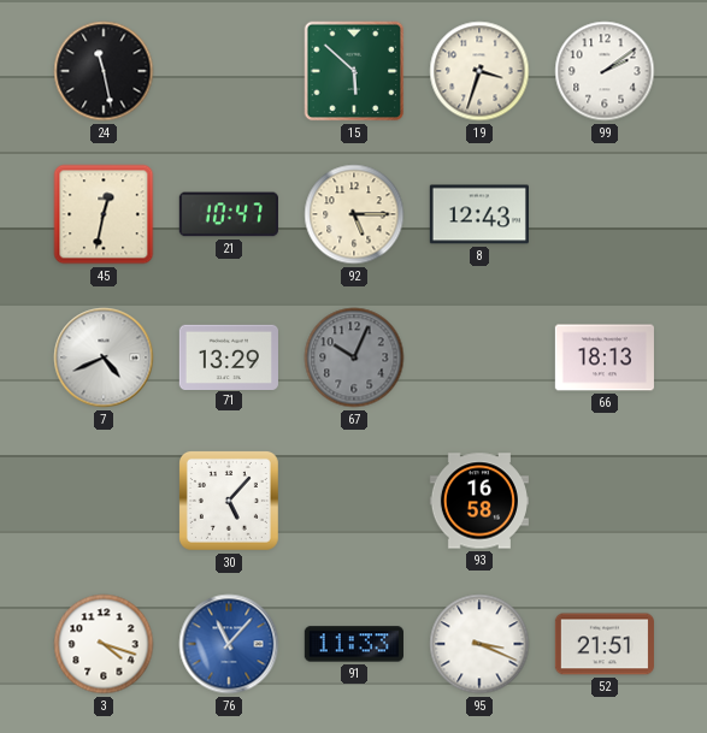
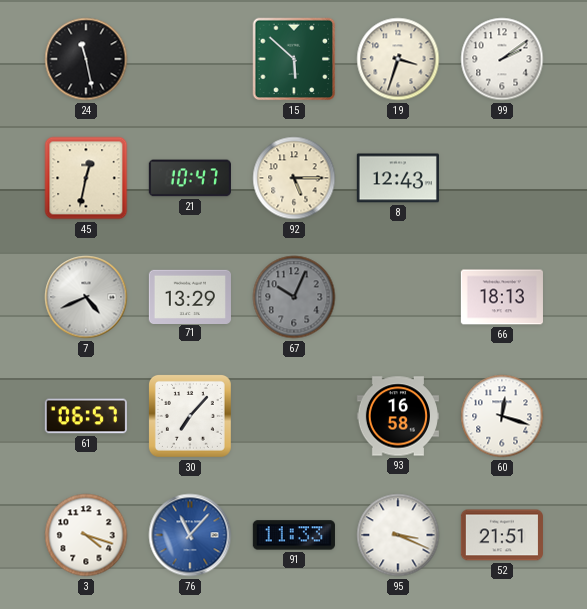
61: none -> 06:57
30: 5:07 -> 7:07
60: none -> 12:18
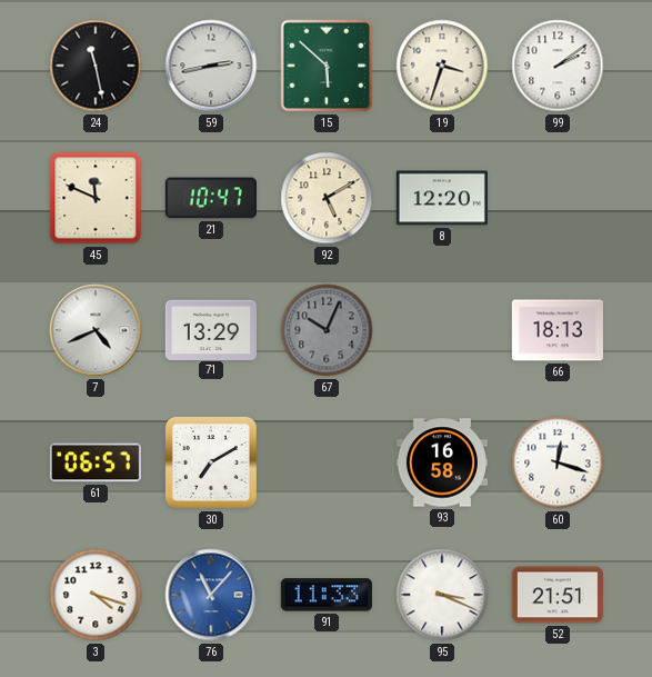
59: none -> 2:43
45: 12:32 -> 11:49
92: 5:15 -> 5:10
8: 12:43 -> 12:20
30: 7:07 -> 7:10
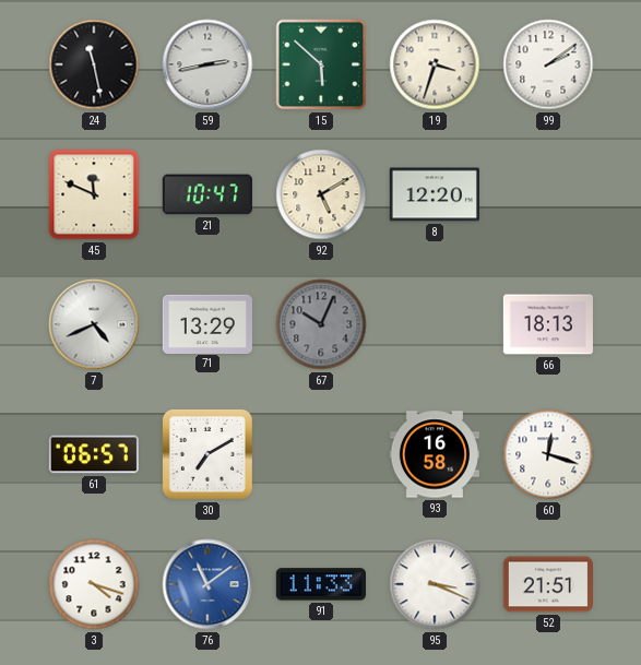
76: 11:07 -> 11:09
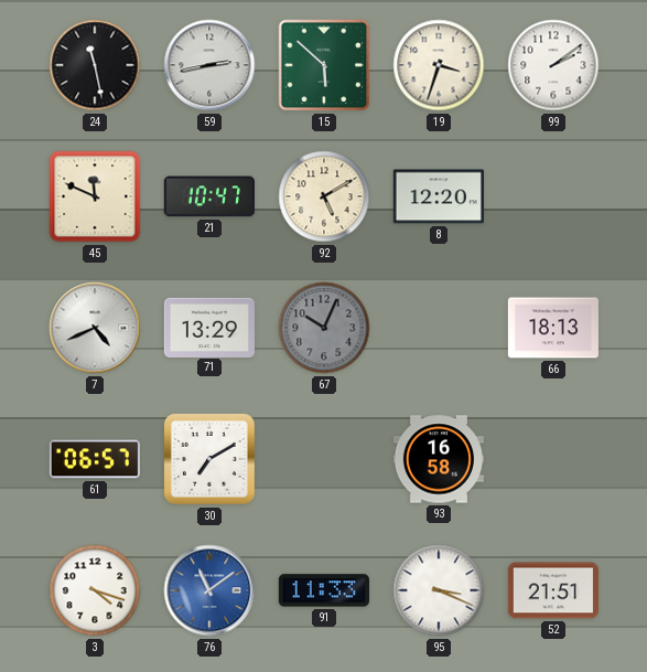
60: 12:18 -> none
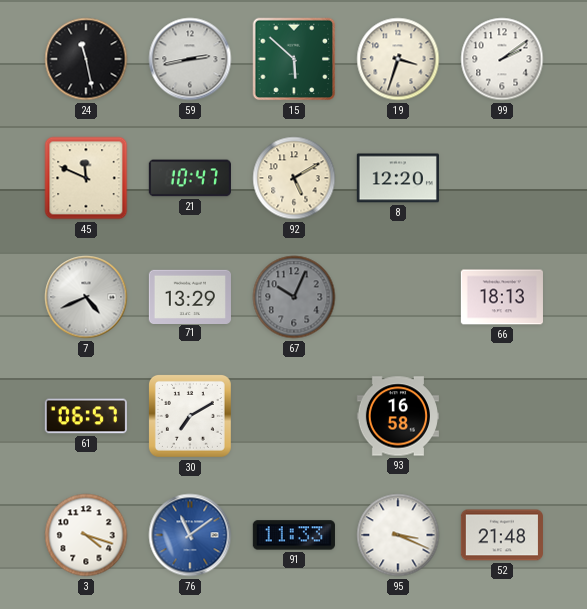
52: 21:51 -> 21:48
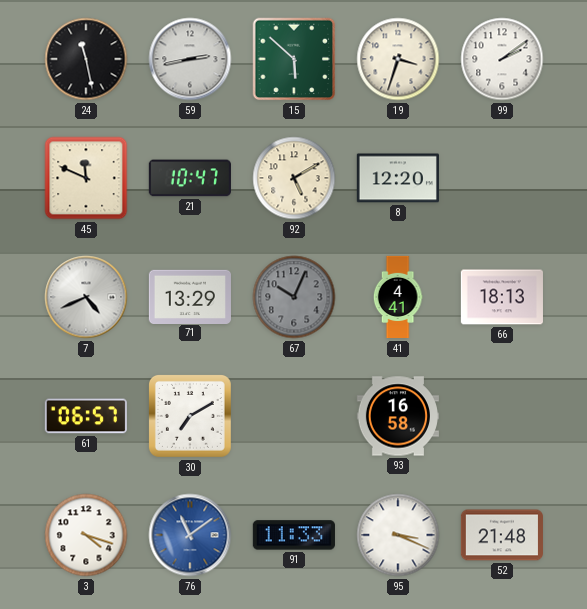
41: none -> 4:41
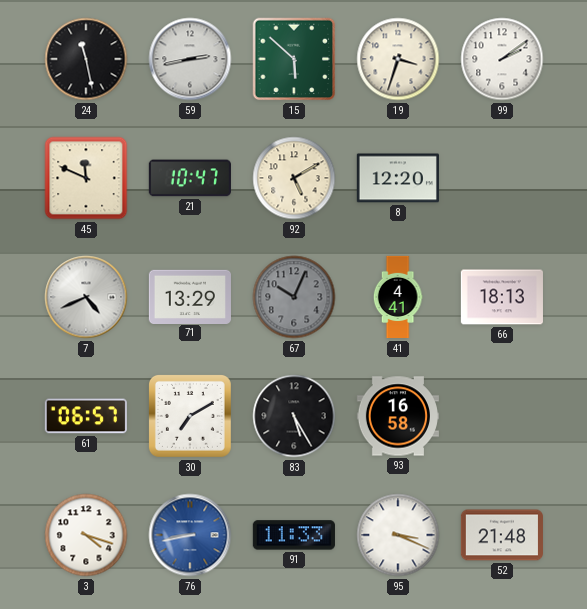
83: none -> 5:25
76: 11:09 -> 8:43
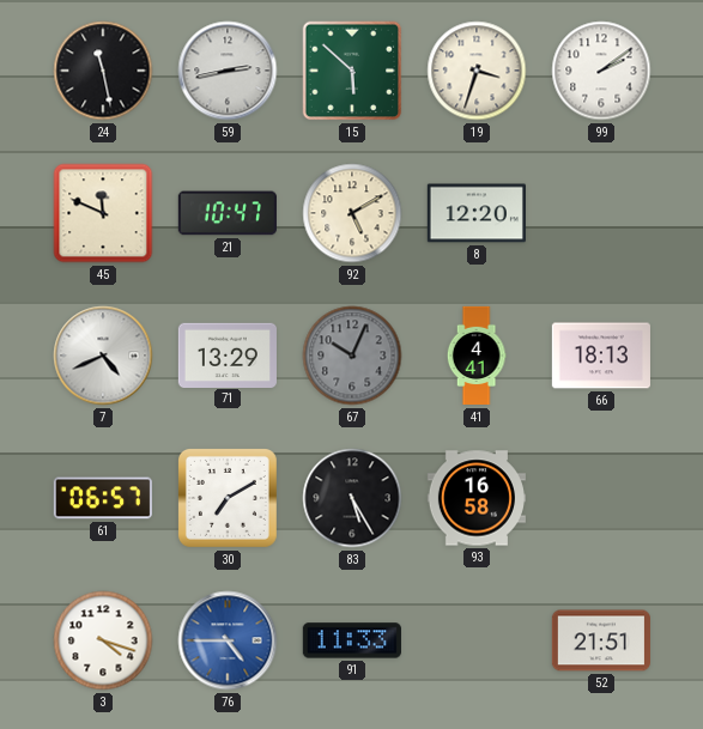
76: 8:43 -> 4:45
95: 3:19 -> none
52: 21:48 -> 21:51
